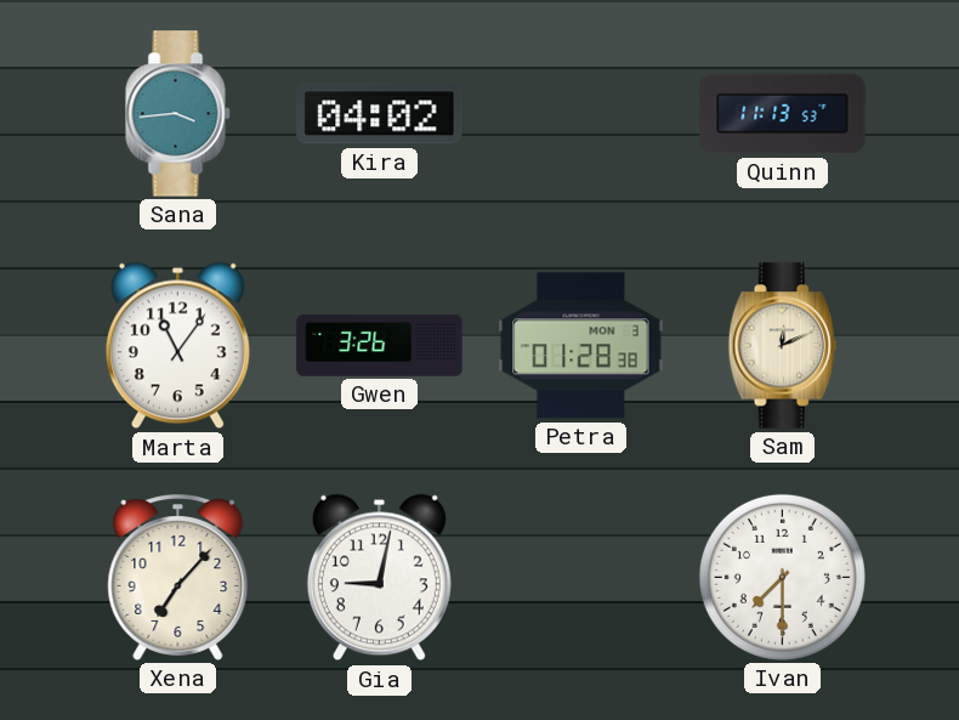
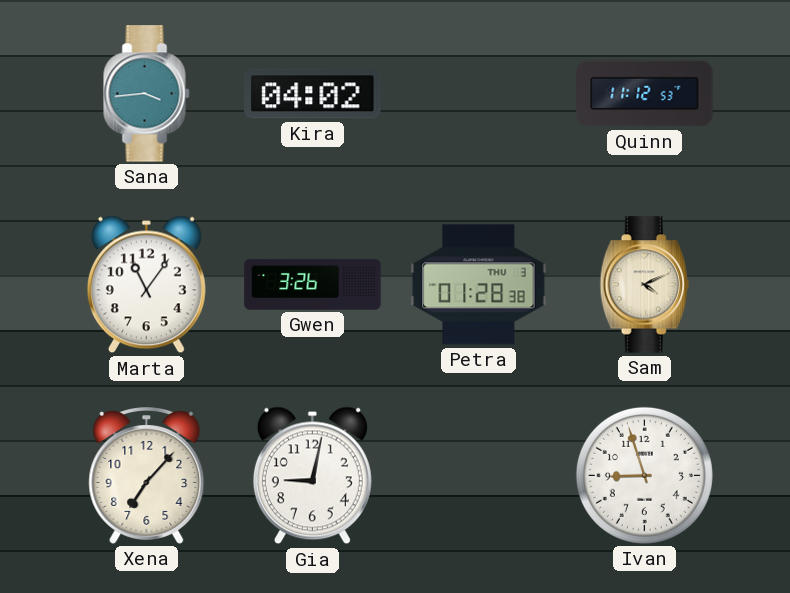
Quinn: 11:13 -> 11:12
Petra date: MON 3 -> THU 3
Sam: 12:11 -> 4:11
Ivan: 7:30 -> 8:57
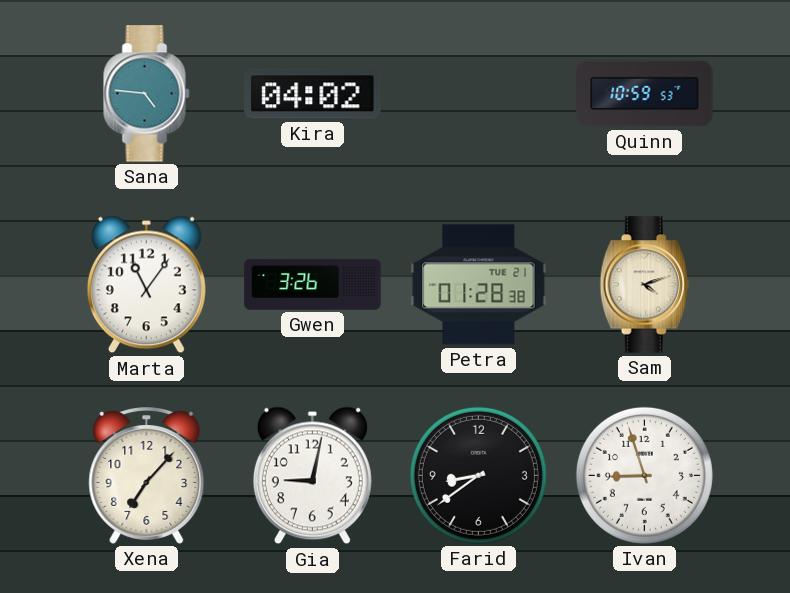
Sana: 3:44 -> 4:46
Quinn: 11:12 -> 10:59
Petra date: THU 3 -> TUE 21
Sam: 4:11 -> 4:12
Farid: none -> 8:39
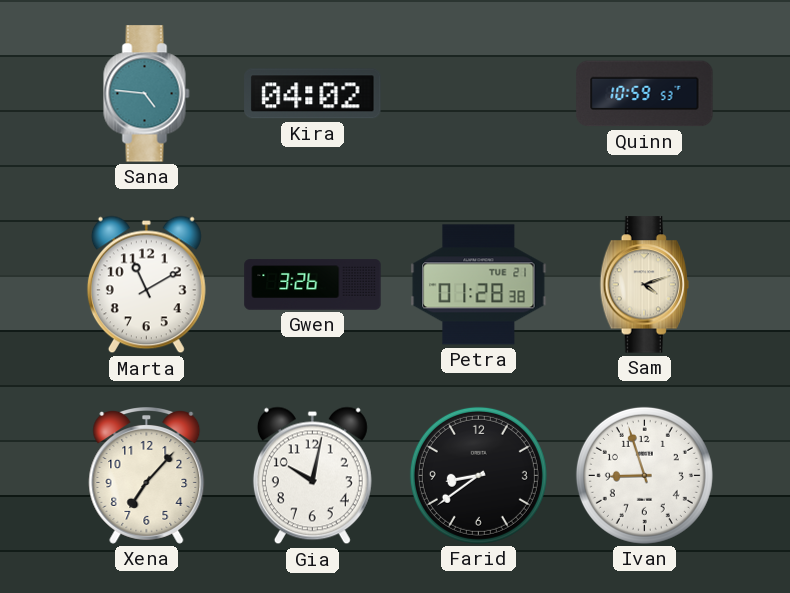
Marta: 11:06 -> 11:10
Gia: 9:02 -> 10:02
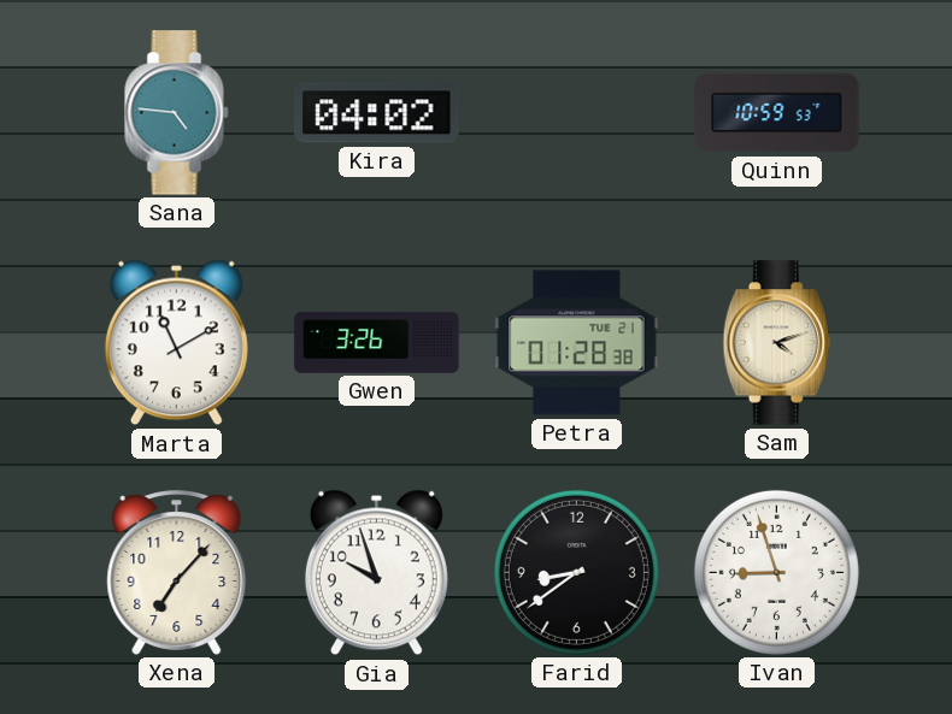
Gia: 10:02 -> 9:57
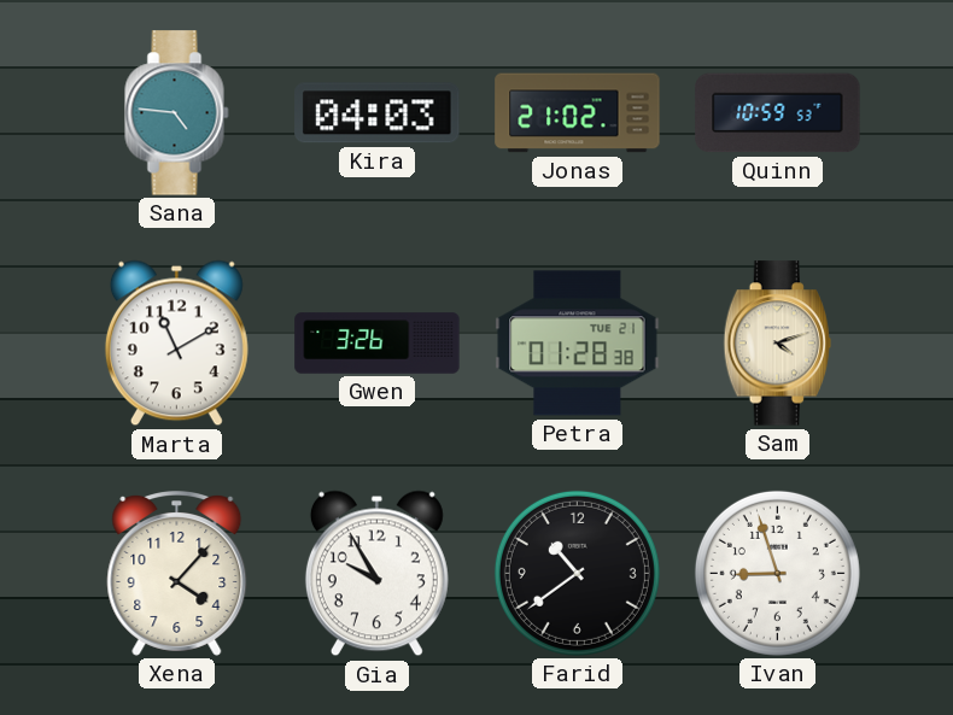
Kira: 04:02 -> 04:03
Jonas: none -> 21:02
Xena: 7:07 -> 4:07
Gia: 9:57 -> 9:55
Farid: 8:39 -> 10:39
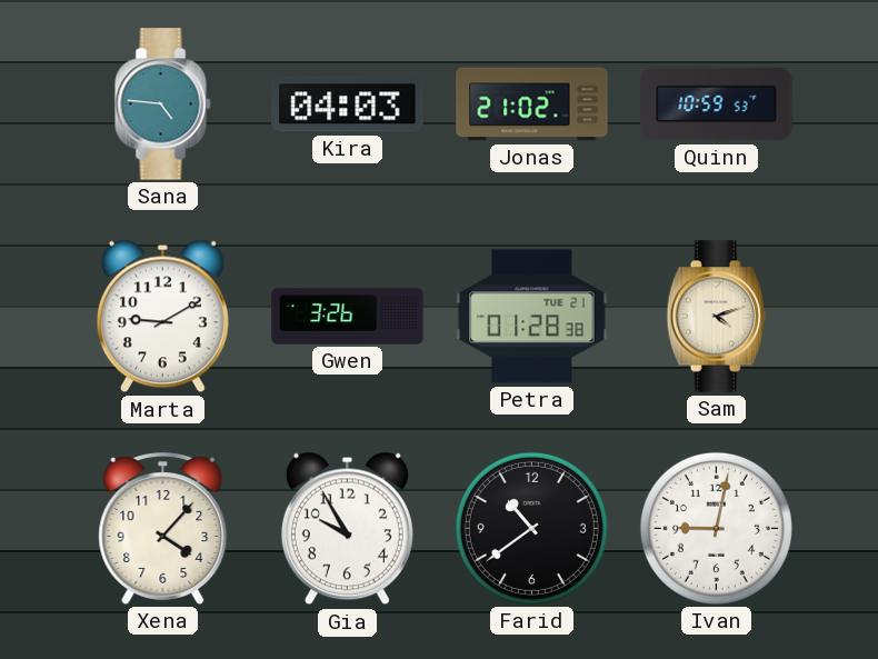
Marta: 11:10 -> 9:10
Ivan: 8:57 -> 9:02
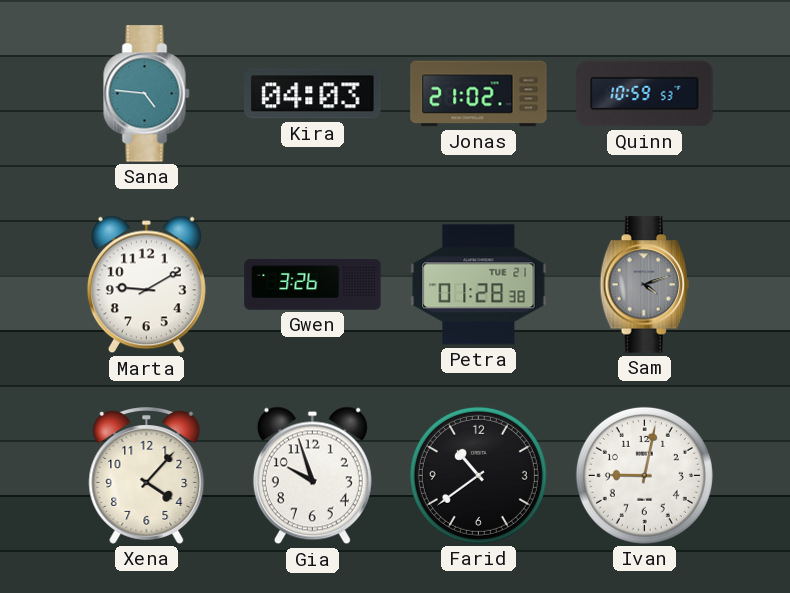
Sam dial: cream -> grey
Gia: 9:55 -> 9:57
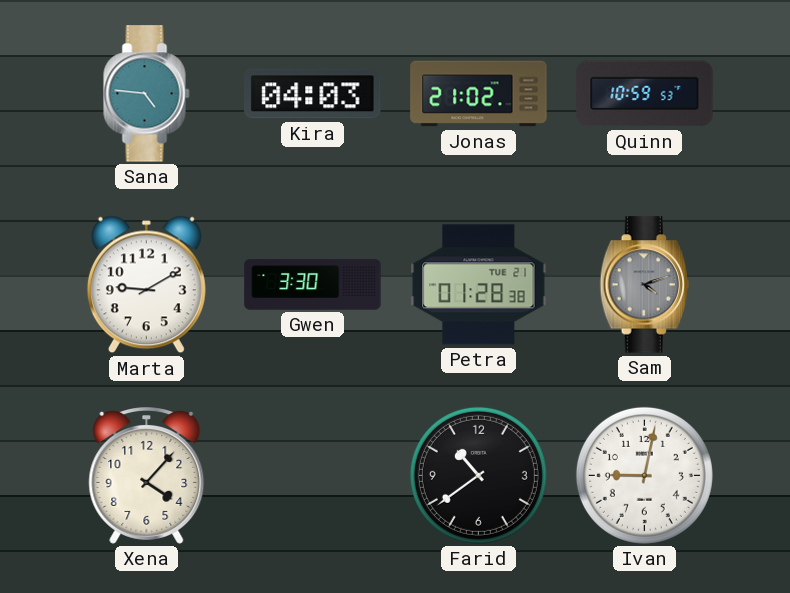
Gwen: 3:26 -> 3:30
Gia: 9:57 -> none
